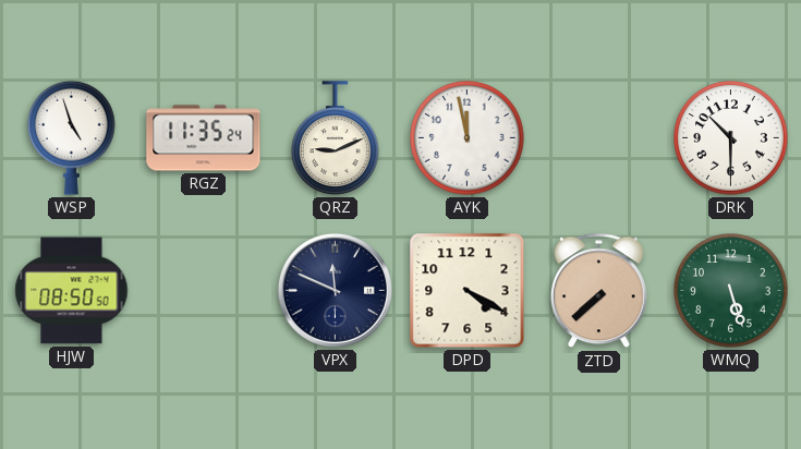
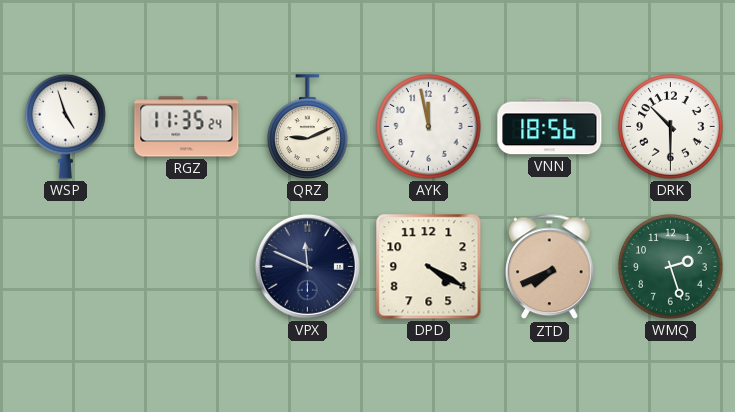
VNN: none -> 18:56
HJW: 08:50 -> none
ZTD: 7:38 -> 7:41
WMQ: 5:27 -> 2:27
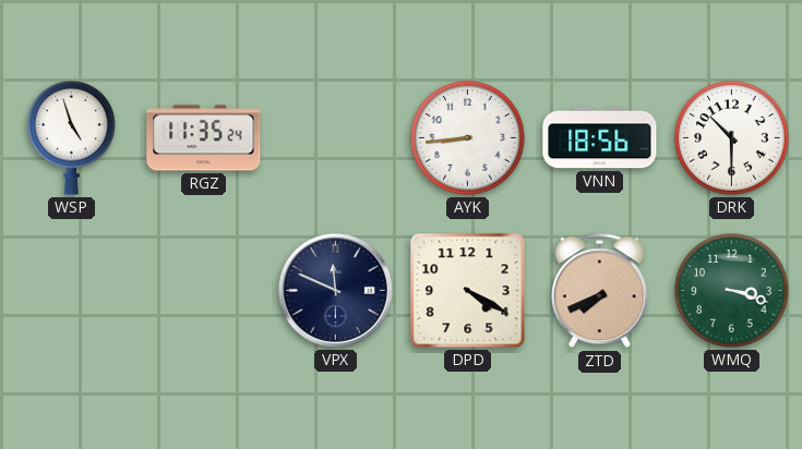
QRZ: 9:11 -> none
AYK: 11:58 -> 8:44
WMQ: 2:27 -> 3:18
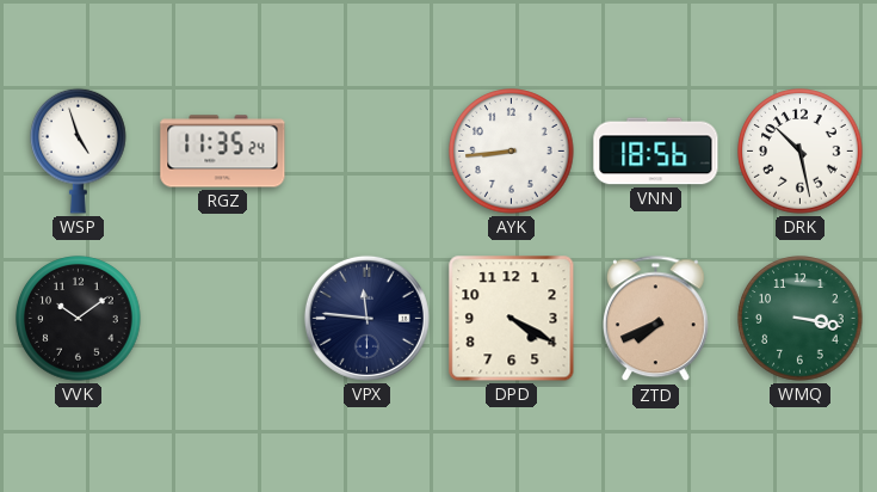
DRK: 10:30 -> 10:28
VVK: none -> 10:09
VPX: 11:49 -> 11:46
WMQ: 3:18 -> 3:17
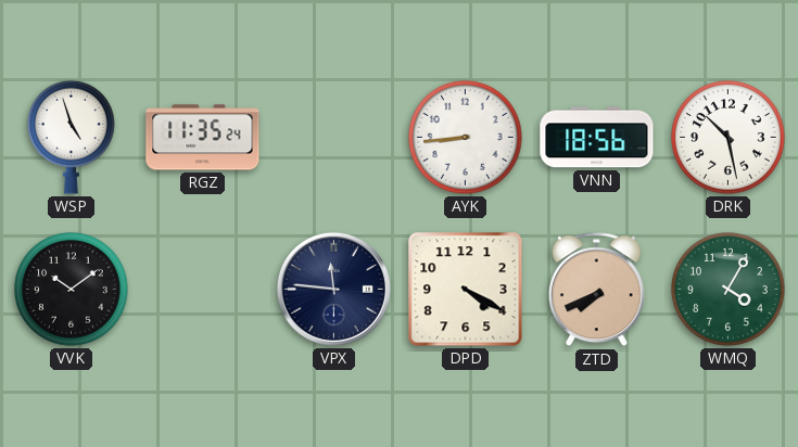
WMQ: 3:17 -> 4:05
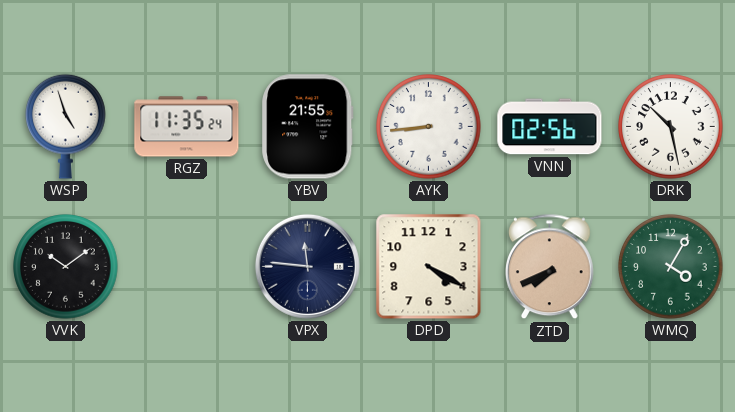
YBV: none -> 21:55
VNN: 18:56 -> 02:56
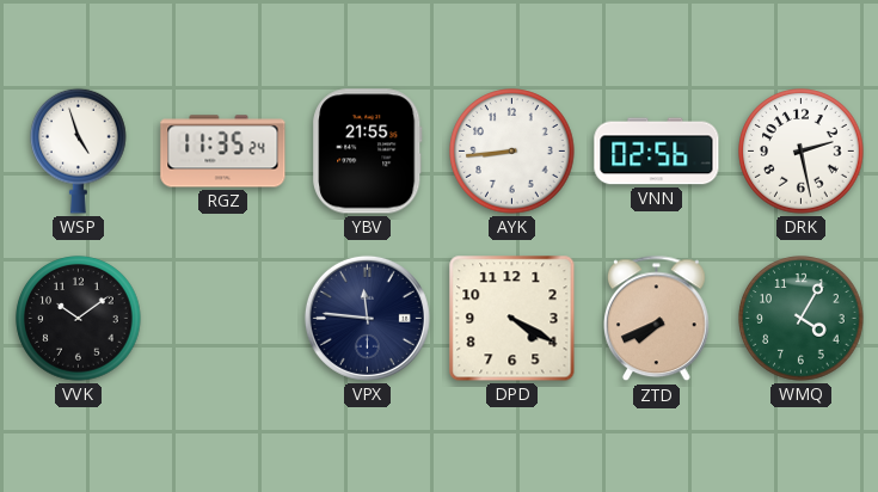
DRK: 10:28 -> 2:28
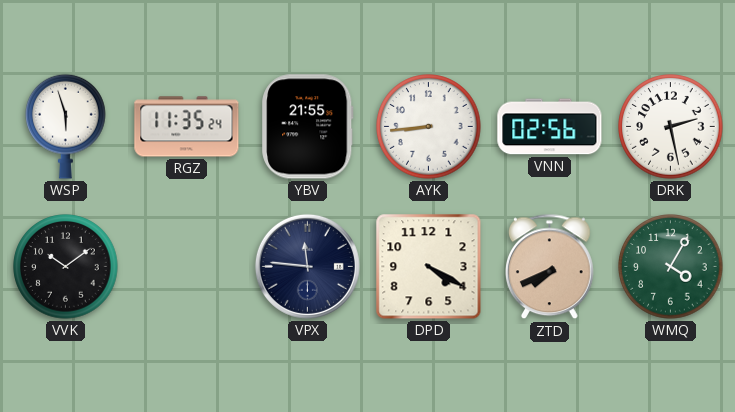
WSP: 4:57 -> 5:57
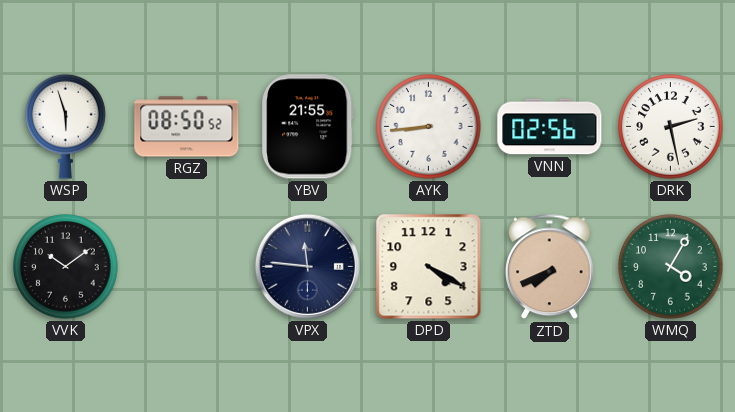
RGZ: 11:35 -> 08:50
